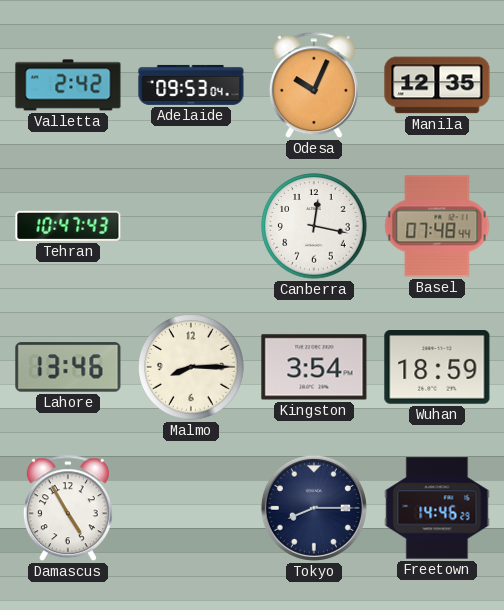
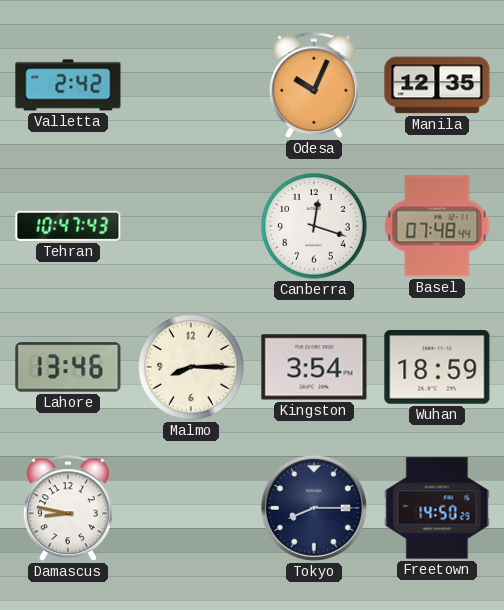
Adelaide: 09:53 -> none
Canberra: 12:17 -> 12:18
Damascus: 4:55 -> 8:47
Freetown: 14:46 -> 14:50
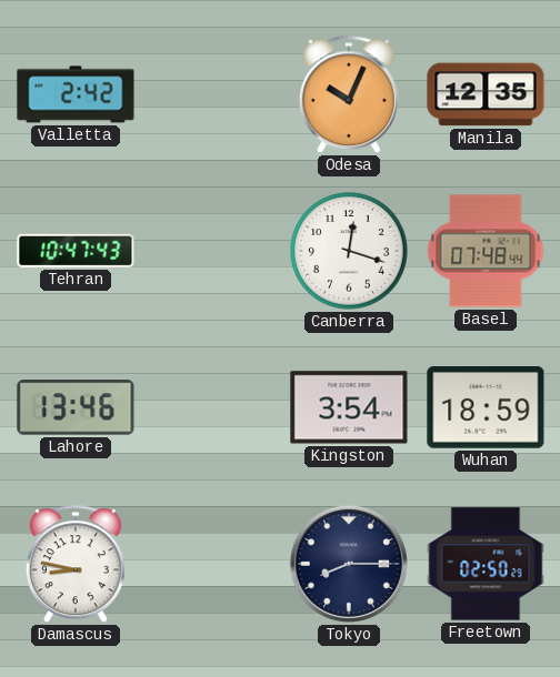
Malmo: 8:15 -> none
Freetown: 14:50 -> 02:50
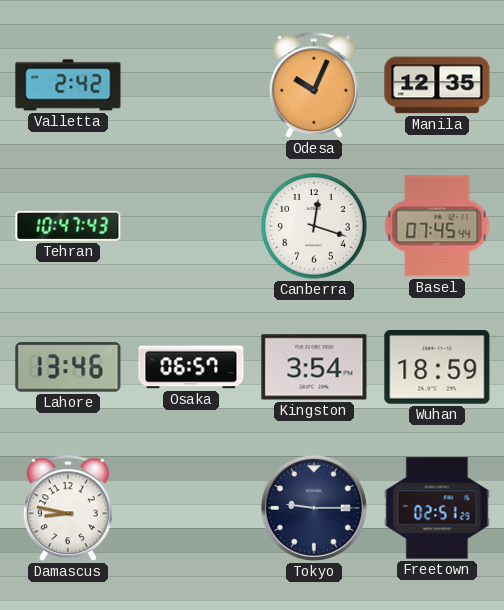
Basel: 07:48 -> 07:45
Osaka: none -> 06:57
Tokyo: 8:15 -> 9:15
Freetown: 02:50 -> 02:51
